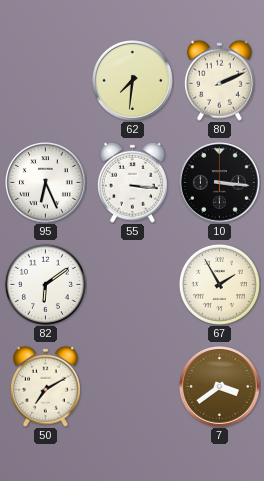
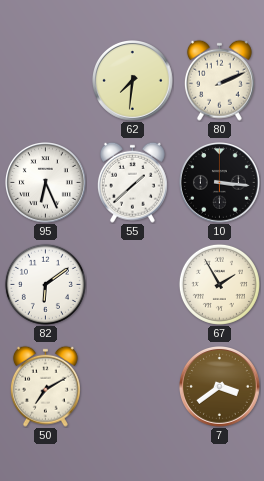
55: 3:16 -> 1:38
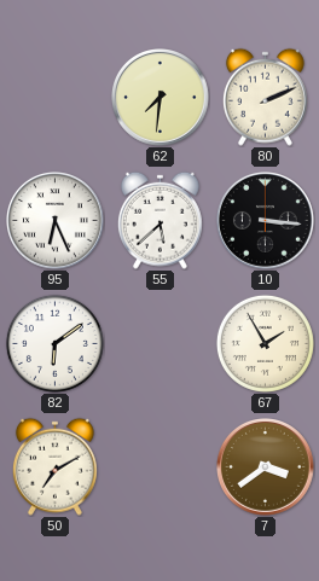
55: 1:38 -> 5:38
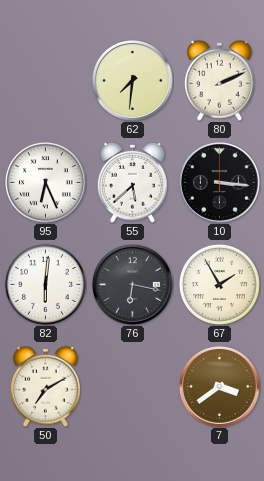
82: 6:09 -> 6:01
76: none -> 6:17
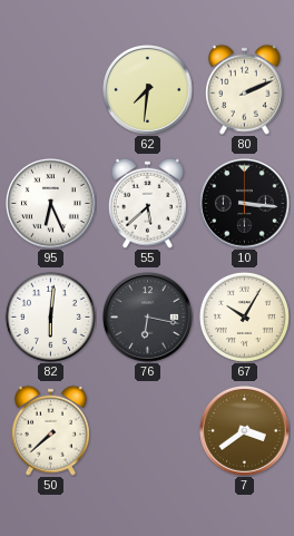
67: 1:55 -> 10:05
50: 7:10 -> 7:38
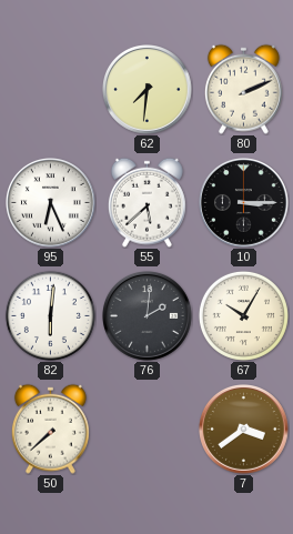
10: 3:16 -> 3:15
76: 6:17 -> 2:01
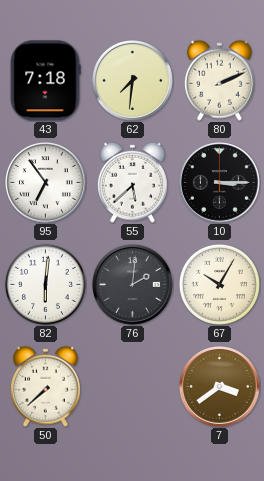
43: none -> 7:18
95: 6:26 -> 6:54
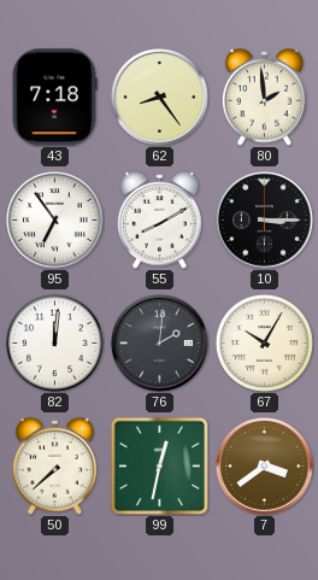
62: 7:31 -> 8:24
80: 2:11 -> 1:59
55: 5:38 -> 8:10
82: 6:01 -> 12:01
99: none -> 12:32
